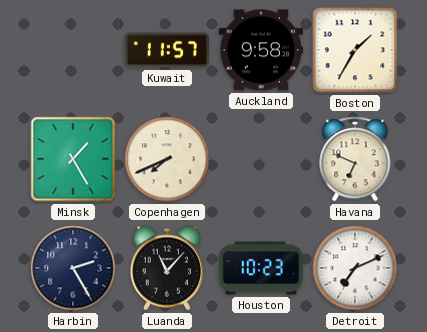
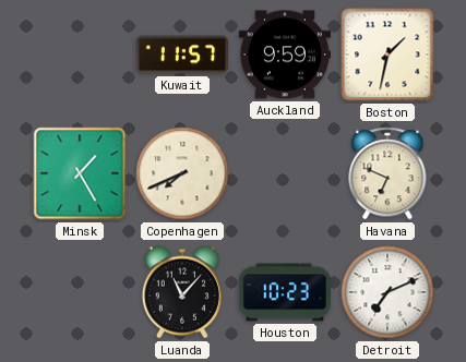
Auckland: 9:58 -> 9:59
Boston: 1:35 -> 1:32
Harbin: 2:25 -> none
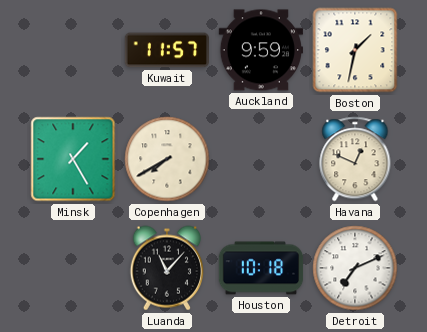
Copenhagen: 7:41 -> 7:40
Havana: 6:49 -> 12:49
Houston: 10:23 -> 10:18
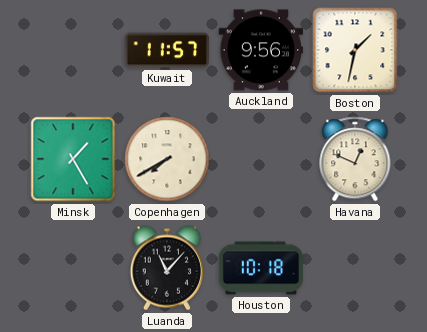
Auckland: 9:59 -> 9:56
Detroit: 7:11 -> none
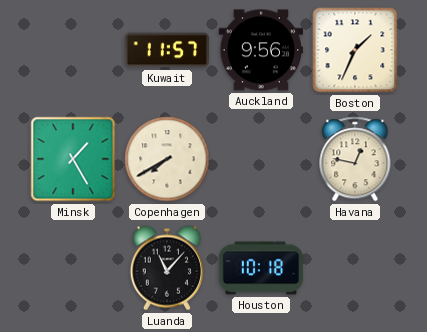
Boston: 1:32 -> 1:34
Havana: 12:49 -> 12:47
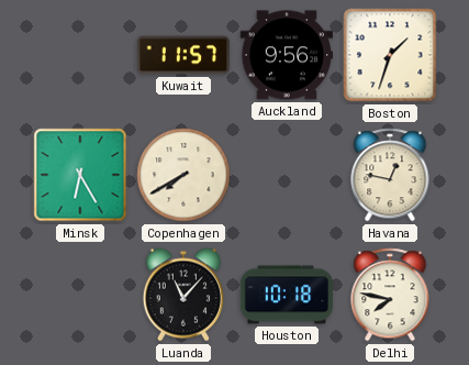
Boston: 1:34 -> 1:33
Minsk: 1:25 -> 6:25
Delhi: none -> 7:47
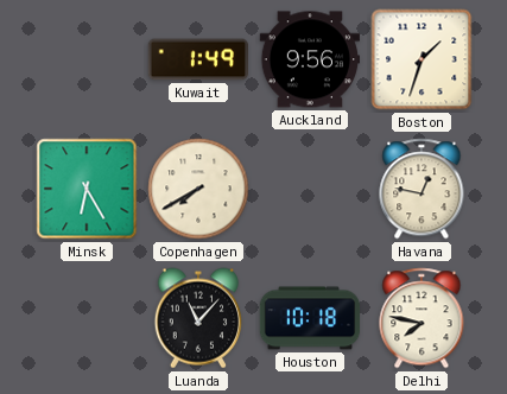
Kuwait: 11:57 -> 1:49
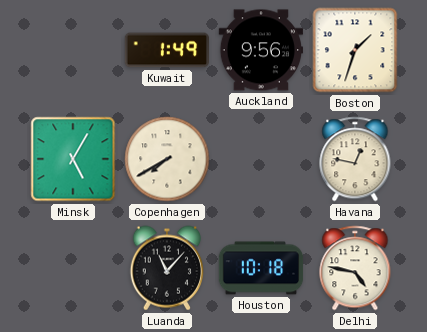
Minsk: 6:25 -> 5:05
Delhi: 7:47 -> 4:47
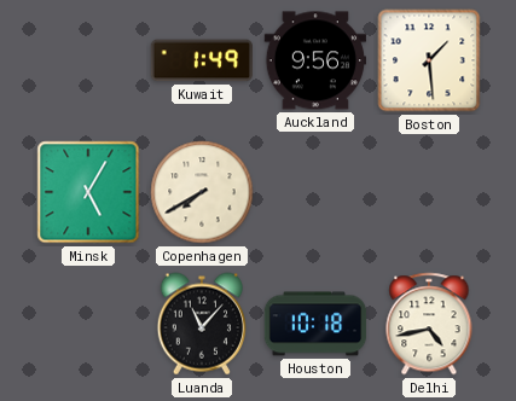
Boston: 1:33 -> 1:29
Havana: 12:47 -> none
Delhi: 4:47 -> 4:43
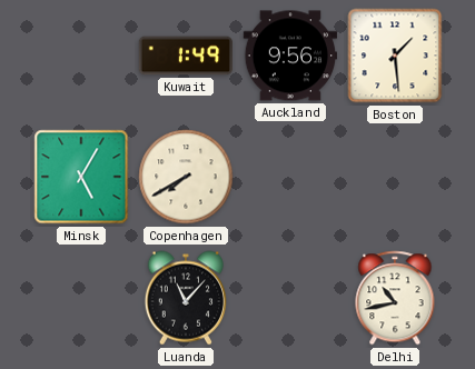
Houston: 10:18 -> none
Delhi: 4:43 -> 10:43
